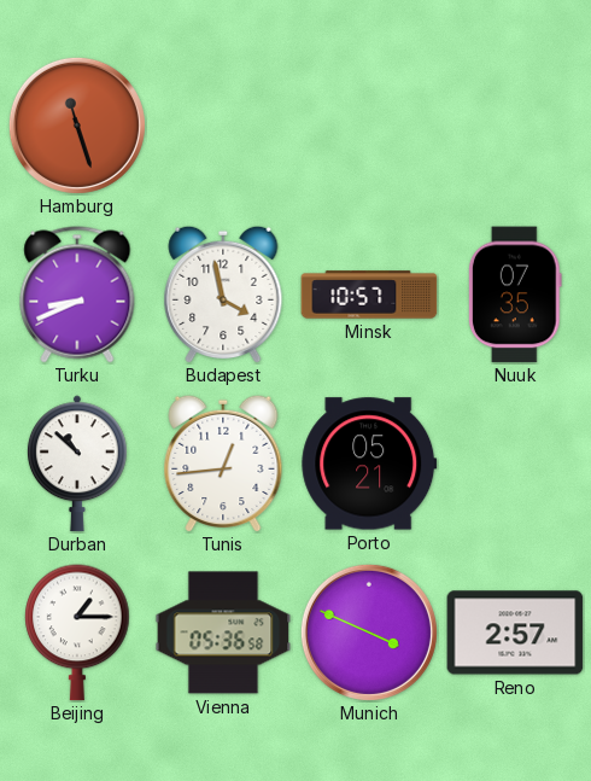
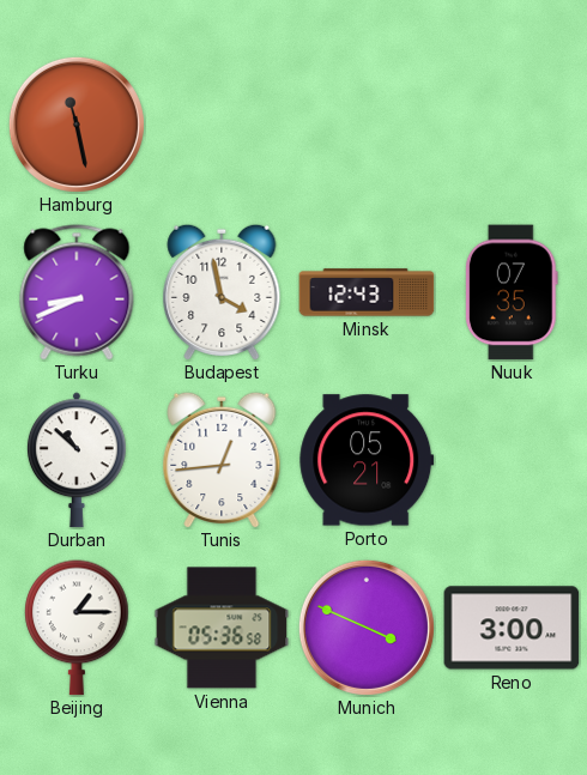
Hamburg: 11:27 -> 11:28
Minsk: 10:57 -> 12:43
Reno: 2:57 -> 3:00
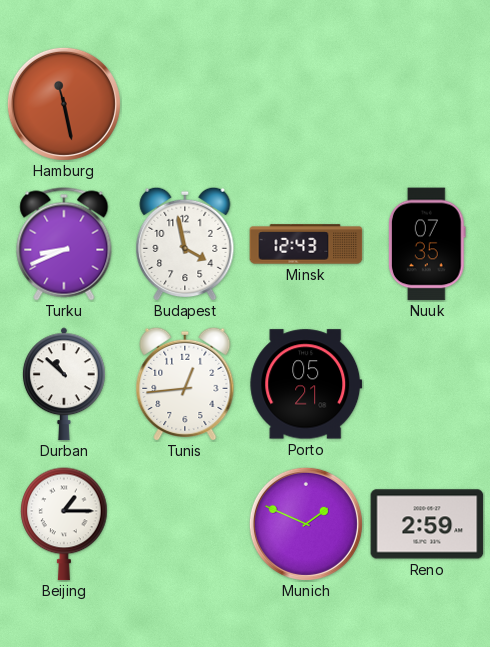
Vienna: 05:36 -> none
Munich: 3:49 -> 1:49
Reno: 3:00 -> 2:59
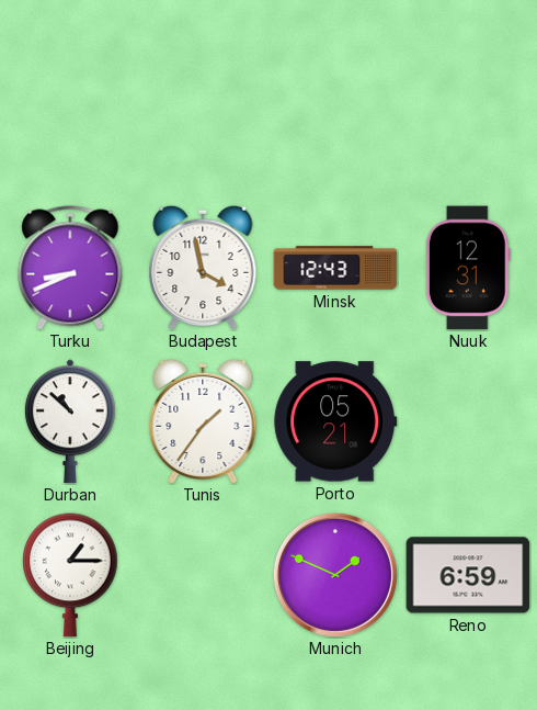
Hamburg: 11:28 -> none
Nuuk: 07:35 -> 12:31
Tunis: 12:44 -> 1:36
Reno: 2:59 -> 6:59
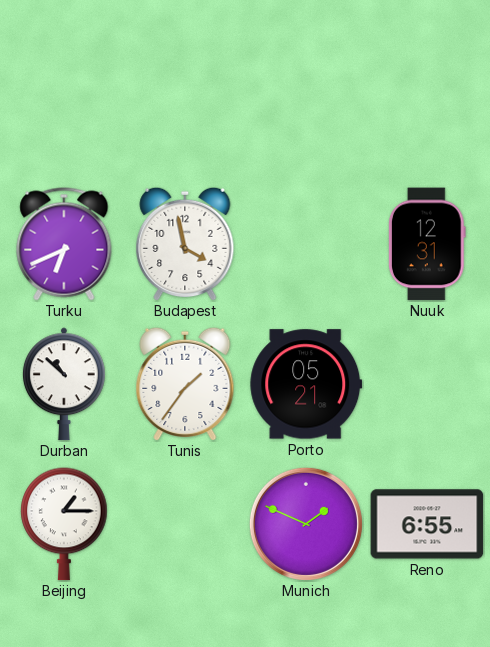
Turku: 8:41 -> 6:41
Minsk: 12:43 -> none
Reno: 6:59 -> 6:55
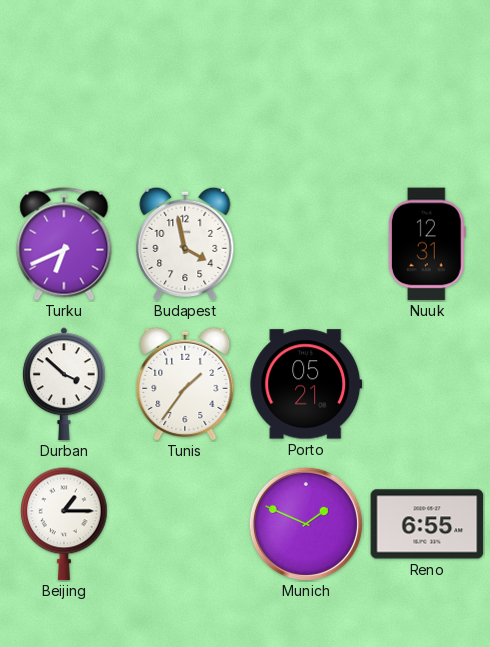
Durban: 10:52 -> 3:52
